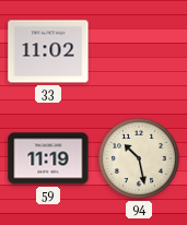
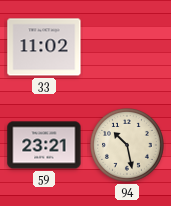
59: 11:19 -> 23:21
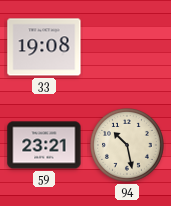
33: 11:02 -> 19:08
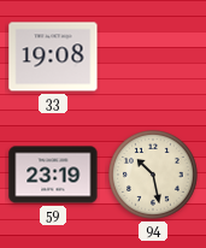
59: 23:21 -> 23:19
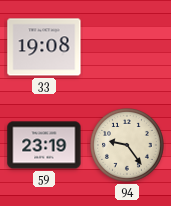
94: 10:28 -> 9:24
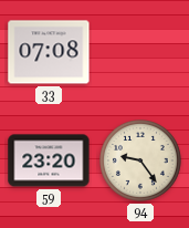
33: 19:08 -> 07:08
59: 23:19 -> 23:20
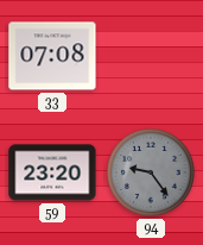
94 dial: cream -> grey
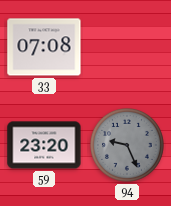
94: 9:24 -> 9:26
